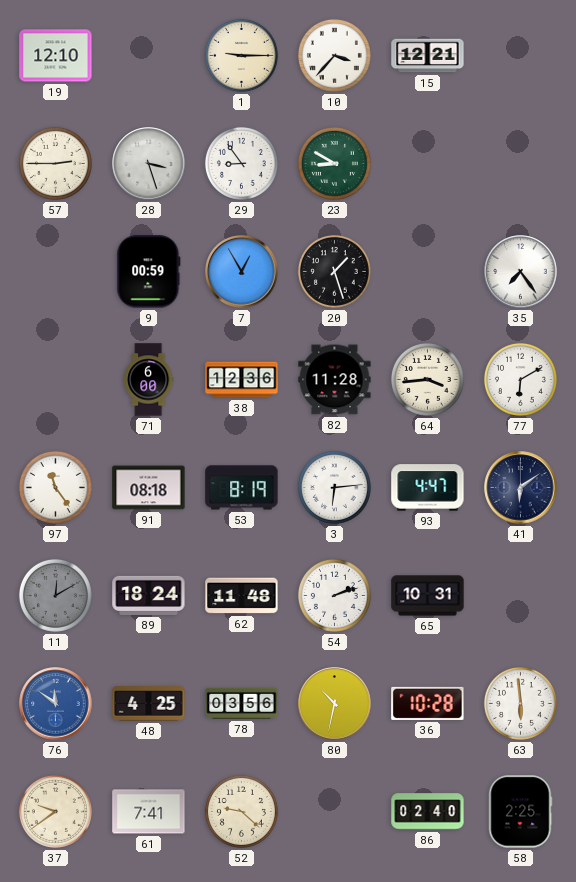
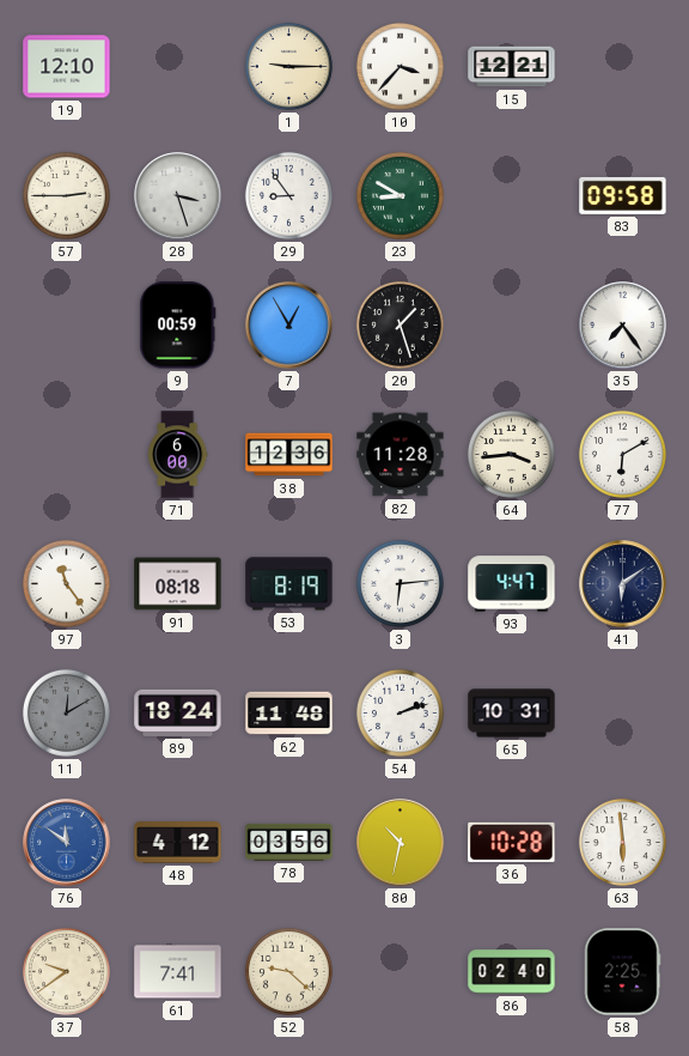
83: none -> 09:58
48: 4:25 -> 4:12
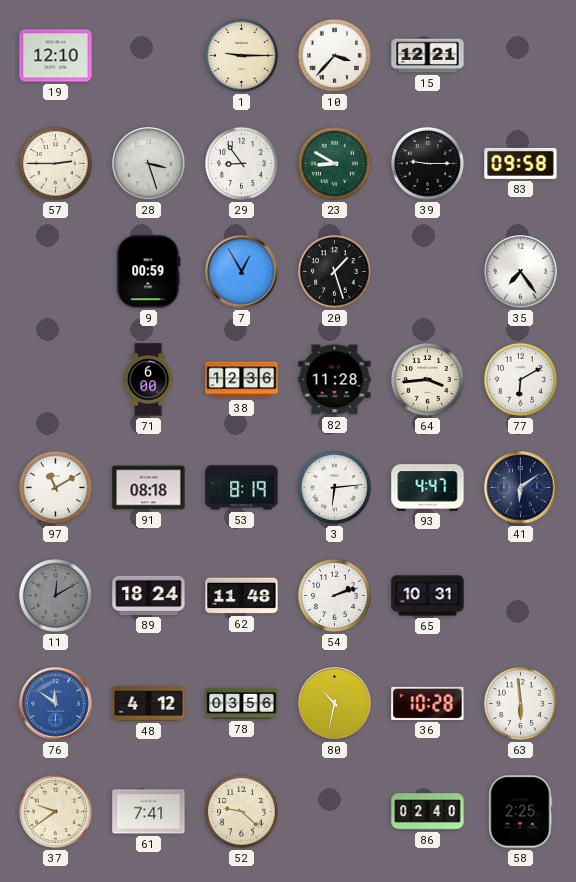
39: none -> 9:15
97: 11:24 -> 11:10
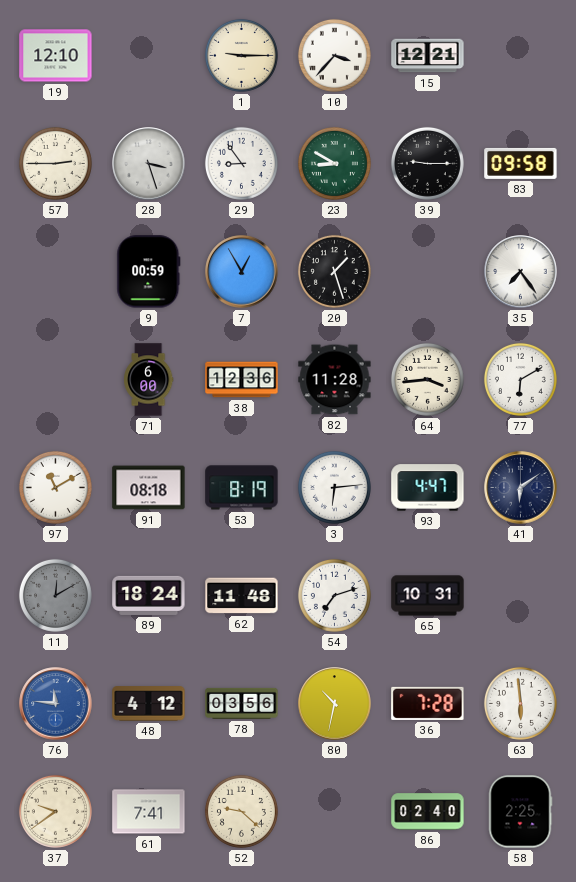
54: 2:12 -> 7:12
76: 11:51 -> 11:46
36: 10:28 -> 7:28
